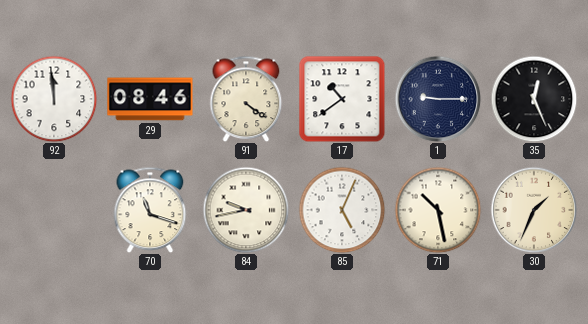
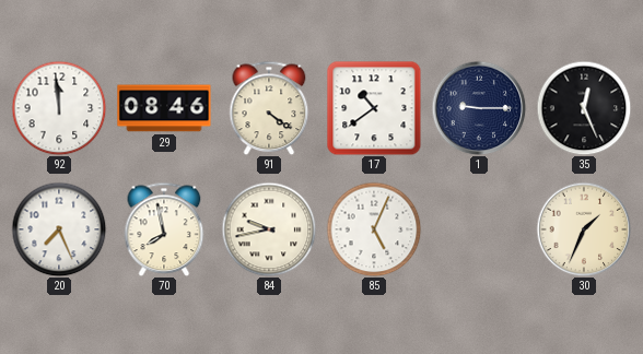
20: none -> 7:26
70: 11:18 -> 7:58
71: 10:28 -> none
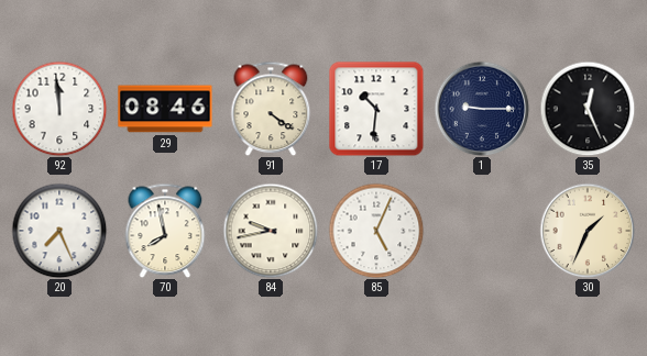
17: 10:39 -> 10:31
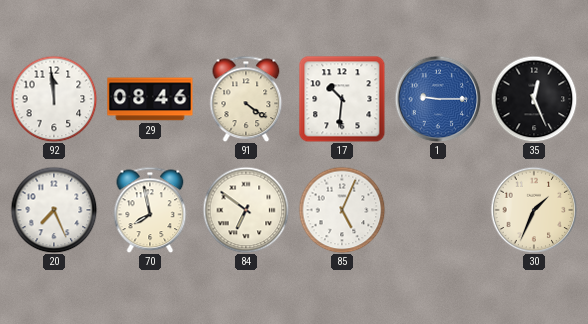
1 dial: navy -> blue
84: 9:43 -> 6:51
